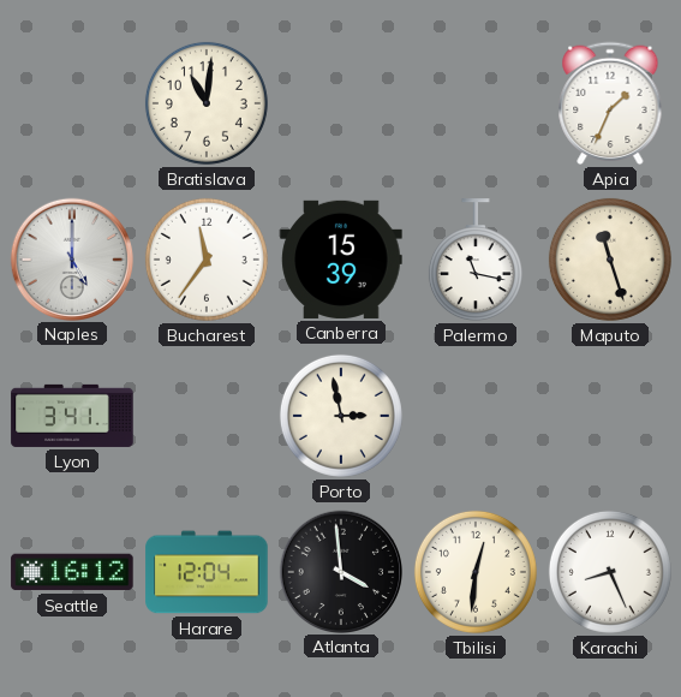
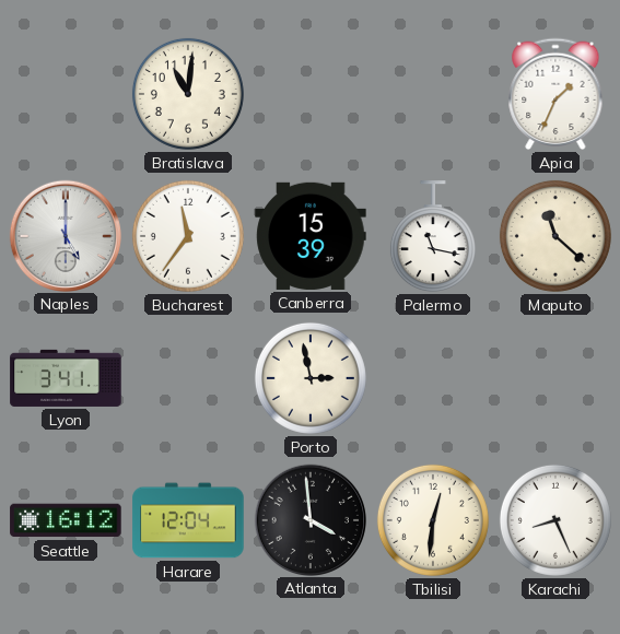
Maputo: 11:27 -> 11:22
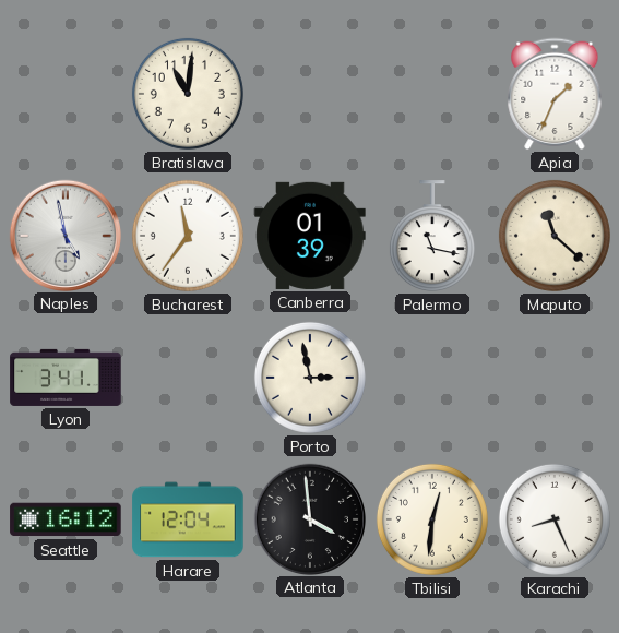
Naples: 5:00 -> 4:58
Canberra: 15:39 -> 01:39
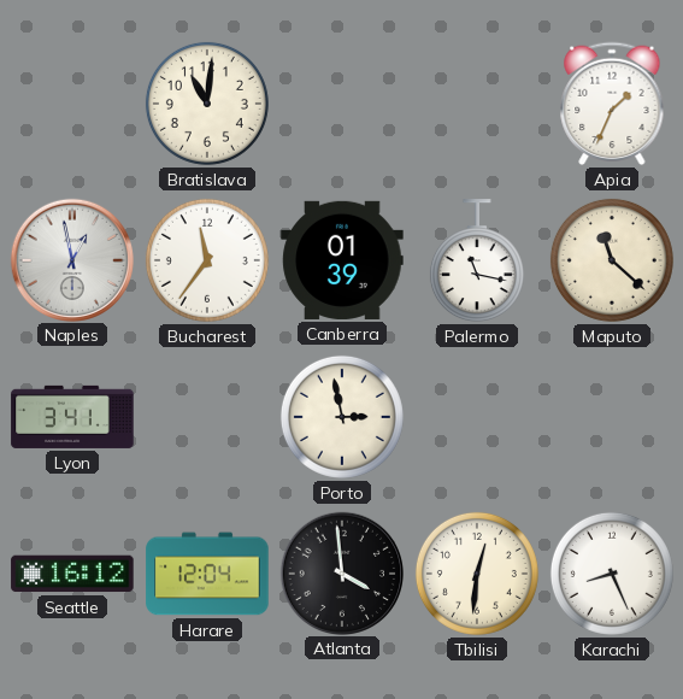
Naples: 4:58 -> 12:58
